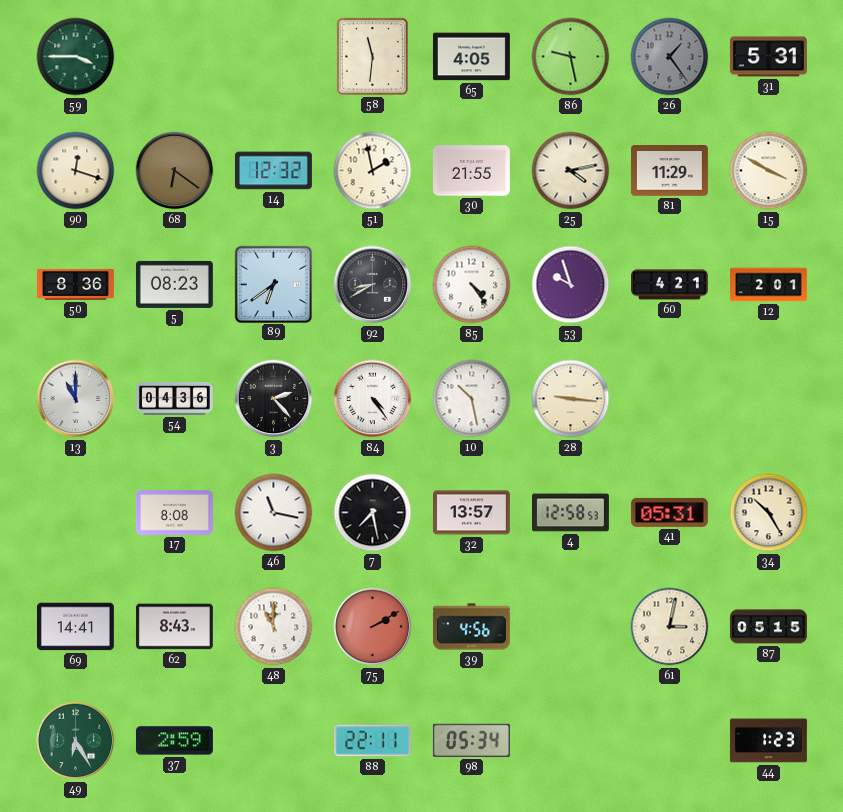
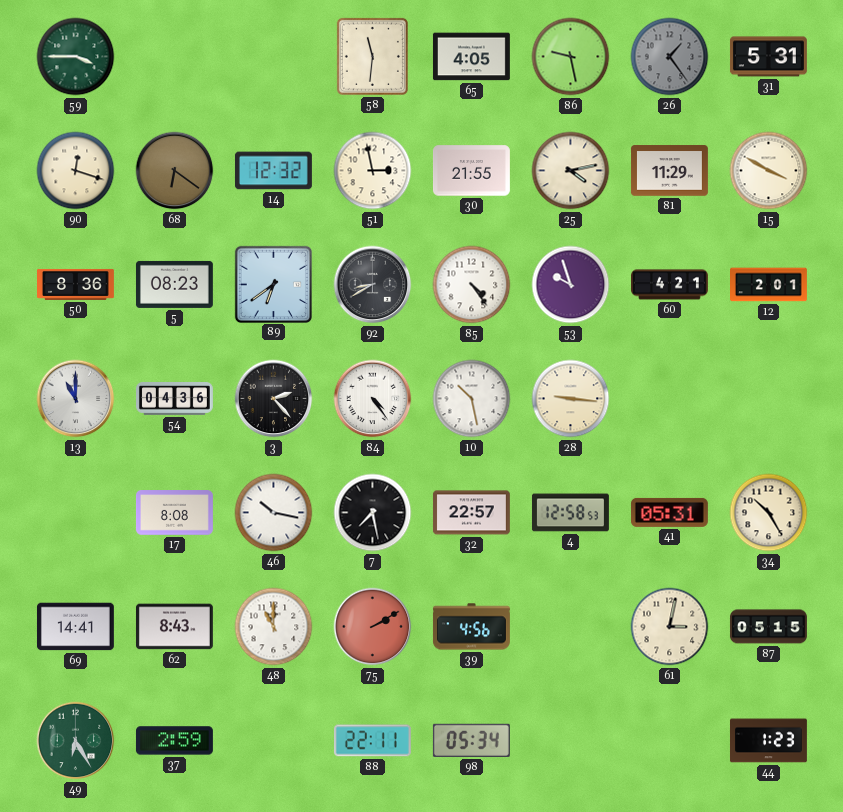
51: 1:58 -> 2:58
46: 11:17 -> 10:17
32: 13:57 -> 22:57
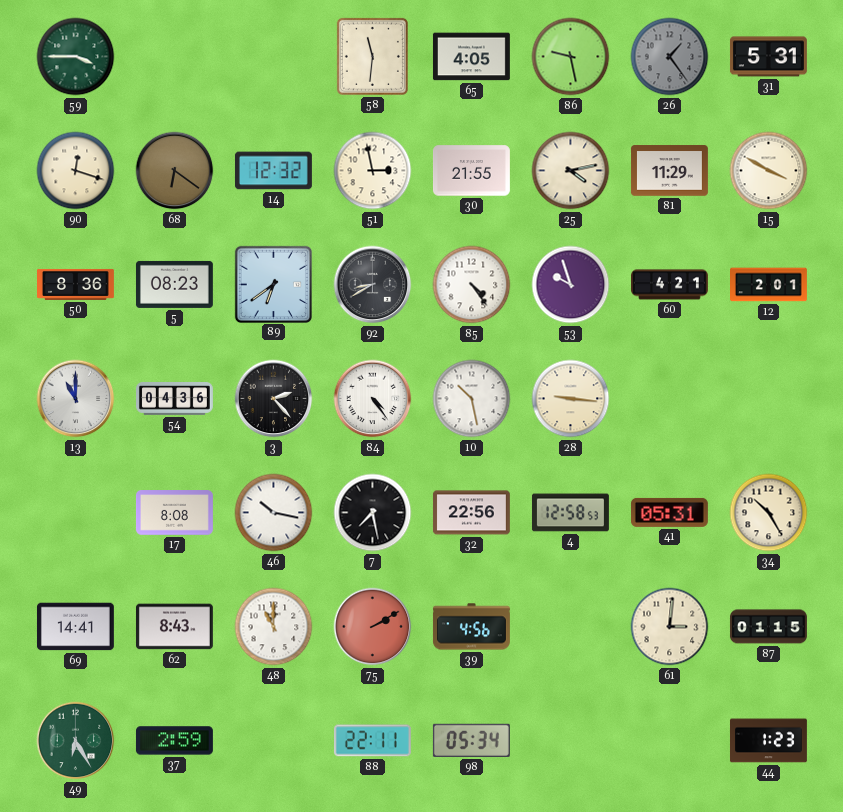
32: 22:57 -> 22:56
61: 3:02 -> 3:01
87: 05:15 -> 01:15
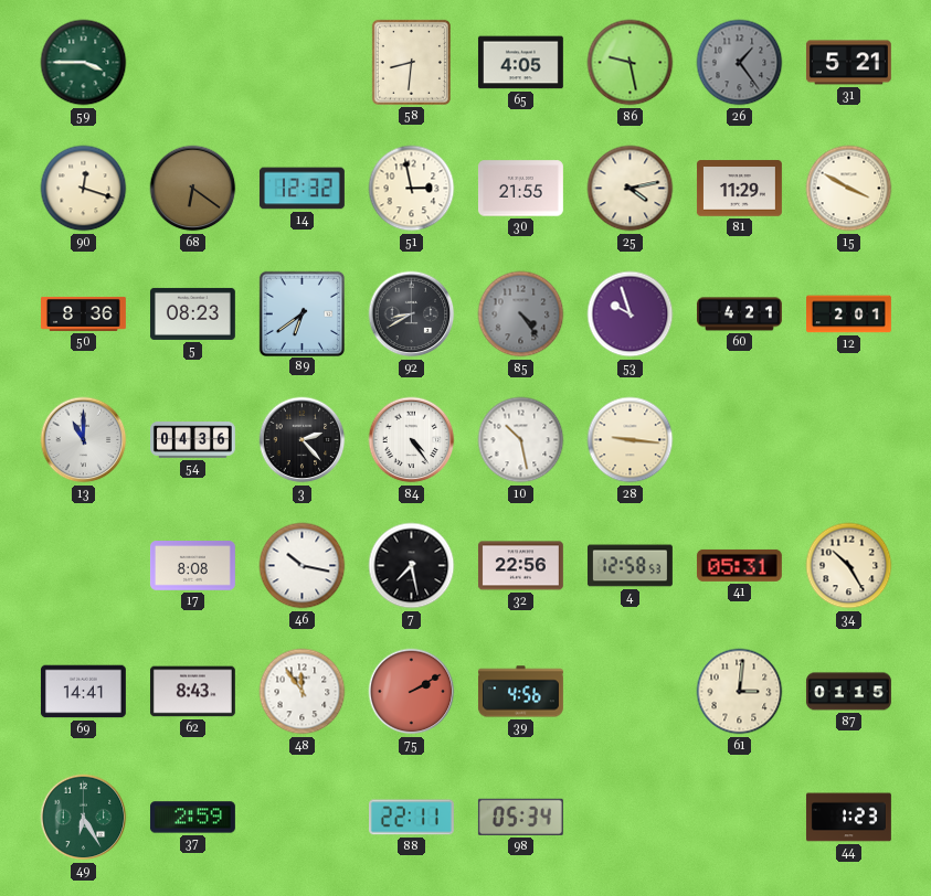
58: 11:31 -> 8:31
31: 5:31 -> 5:21
85 dial: white -> grey
48: 11:00 -> 11:54
